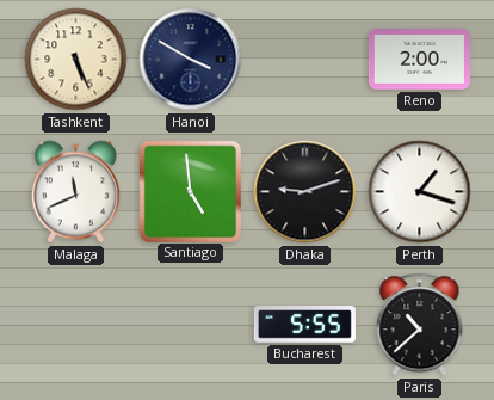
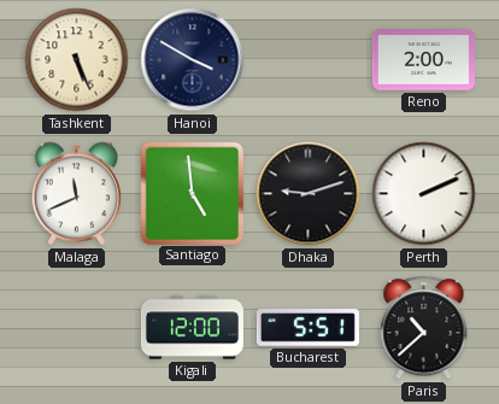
Perth: 1:18 -> 2:11
Kigali: none -> 12:00
Bucharest: 5:55 -> 5:51
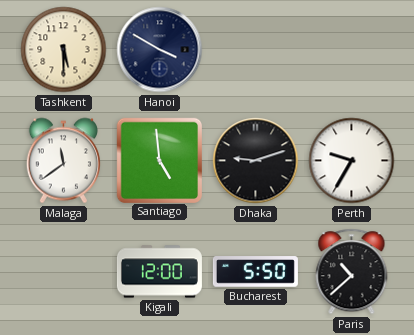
Tashkent: 5:26 -> 5:30
Reno: 2:00 -> none
Malaga: 11:41 -> 11:39
Perth: 2:11 -> 9:35
Bucharest: 5:51 -> 5:50
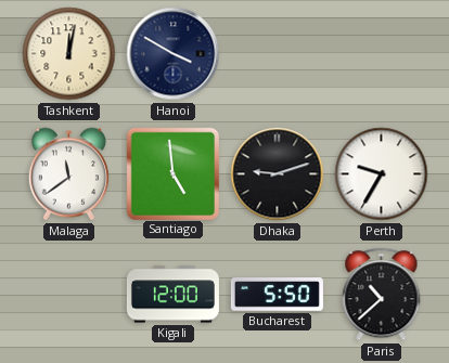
Tashkent: 5:30 -> 12:02
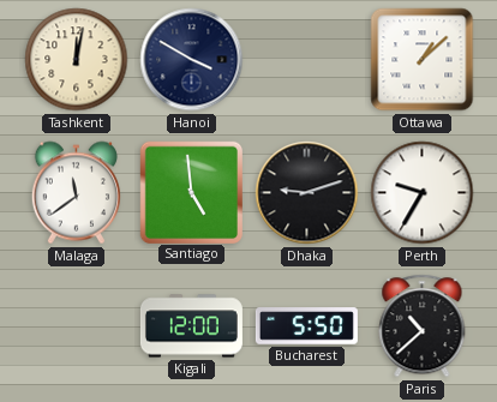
Ottawa: none -> 1:08
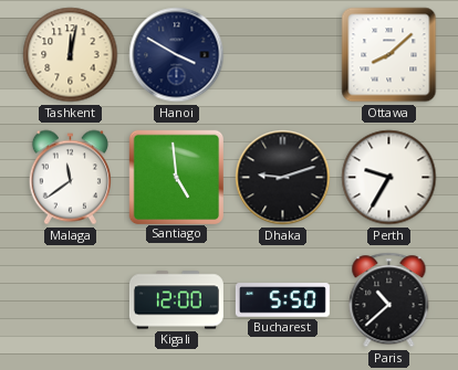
Ottawa: 1:08 -> 8:08
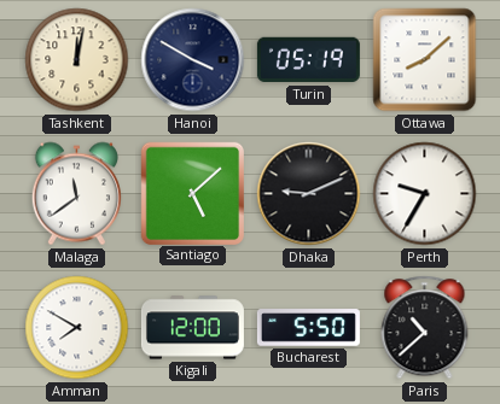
Turin: none -> 05:19
Santiago: 4:59 -> 5:08
Dhaka: 9:12 -> 9:11
Amman: none -> 7:50
